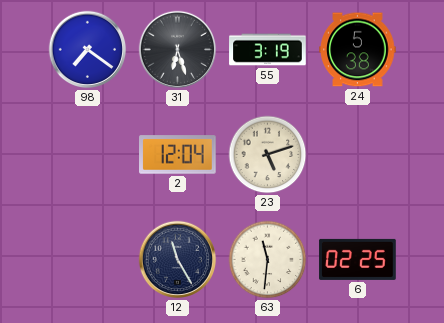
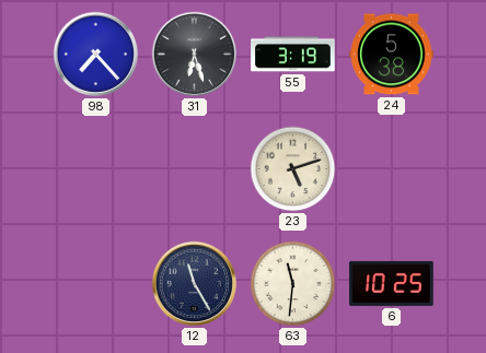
98: 7:21 -> 7:23
2: 12:04 -> none
6: 02:25 -> 10:25
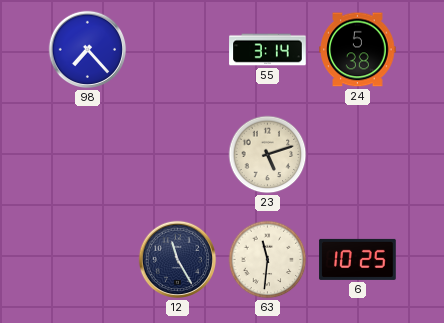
31: 6:27 -> none
55: 3:19 -> 3:14
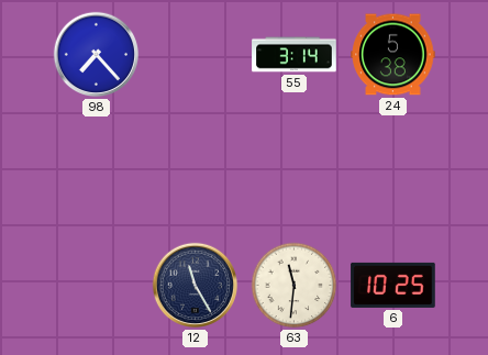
23: 5:12 -> none
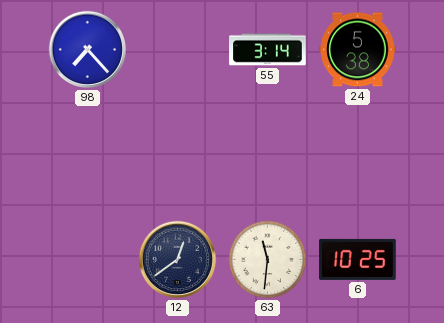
12: 11:25 -> 12:39
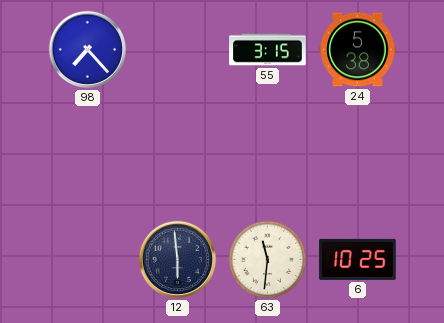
55: 3:14 -> 3:15
12: 12:39 -> 5:59
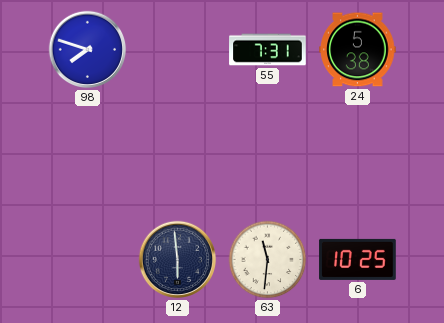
98: 7:23 -> 7:48
55: 3:15 -> 7:31
